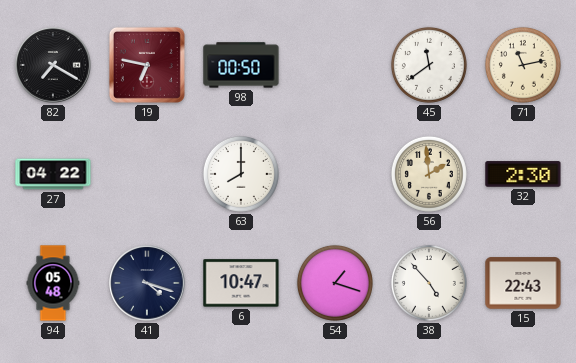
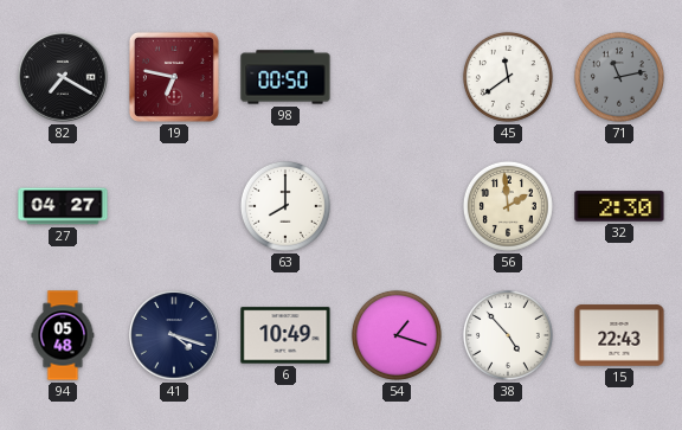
71 dial: cream -> grey
27: 04:22 -> 04:27
6: 10:47 -> 10:49
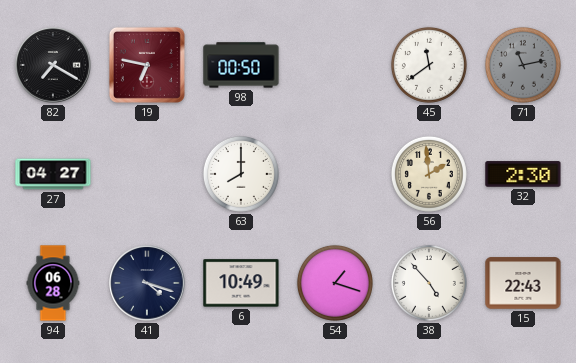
94: 05:48 -> 06:28
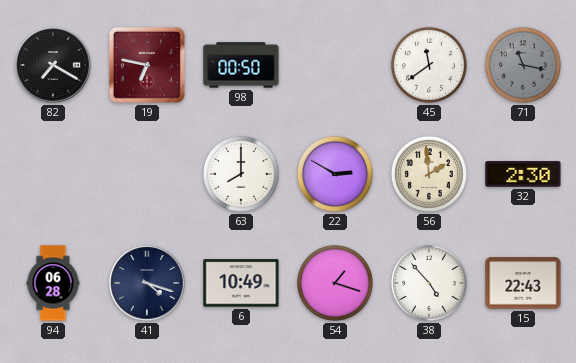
71: 11:13 -> 11:17
27: 04:27 -> none
22: none -> 2:50
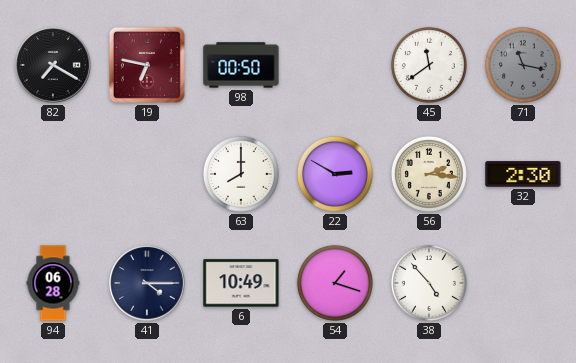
56: 1:59 -> 2:16
41: 4:18 -> 4:15
15: 22:43 -> none
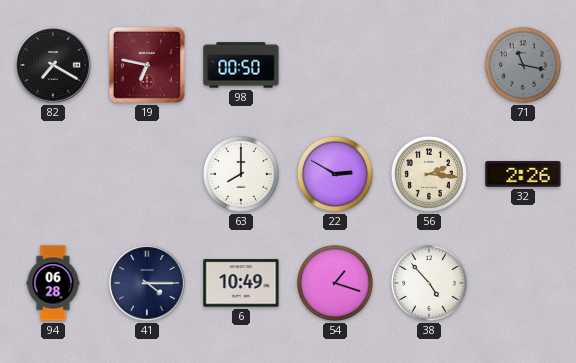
45: 11:39 -> none
32: 2:30 -> 2:26
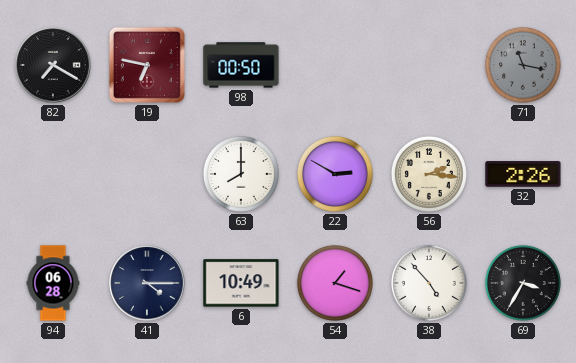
69: none -> 3:35
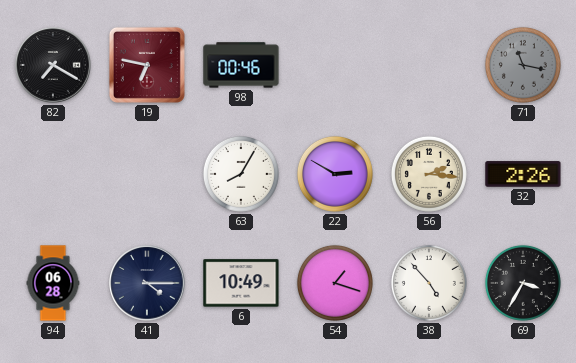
98: 00:50 -> 00:46
63: 8:00 -> 8:05
